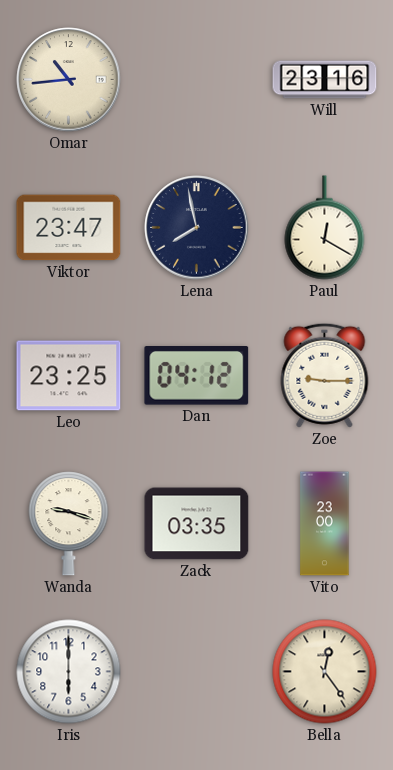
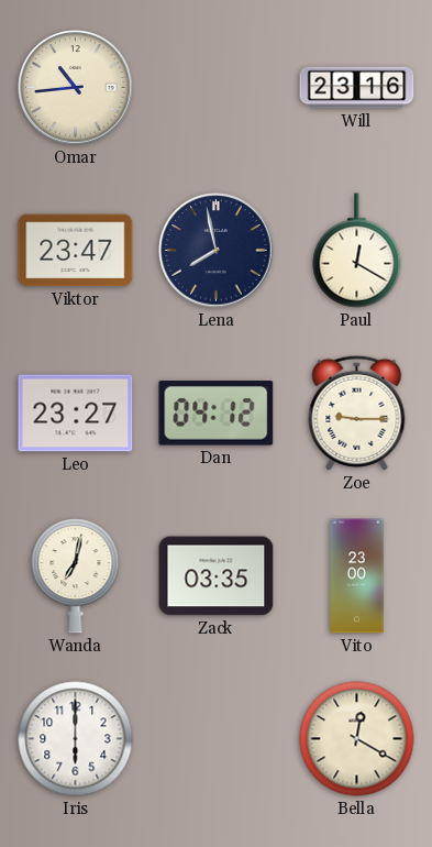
Leo: 23:25 -> 23:27
Wanda: 9:18 -> 7:02
Bella: 12:24 -> 12:20
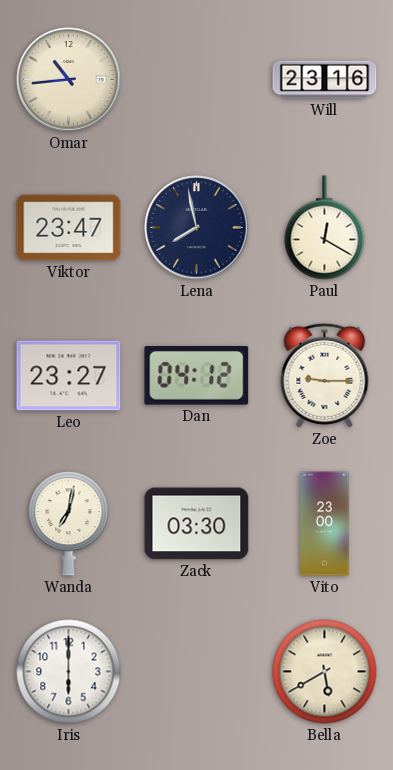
Zack: 03:35 -> 03:30
Bella: 12:20 -> 5:40
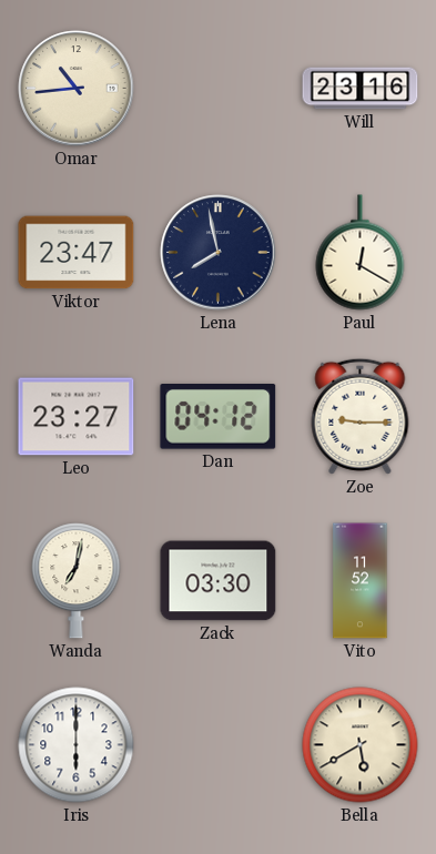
Vito: 23:00 -> 11:52
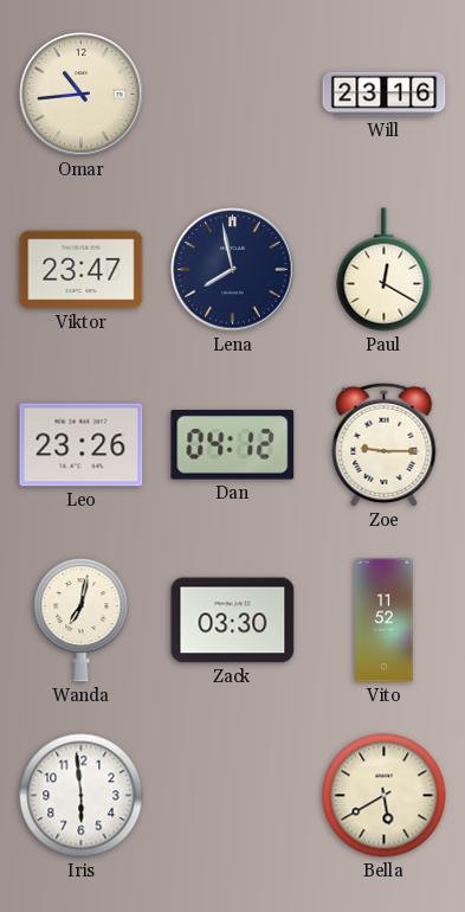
Leo: 23:27 -> 23:26
Iris: 6:00 -> 5:59
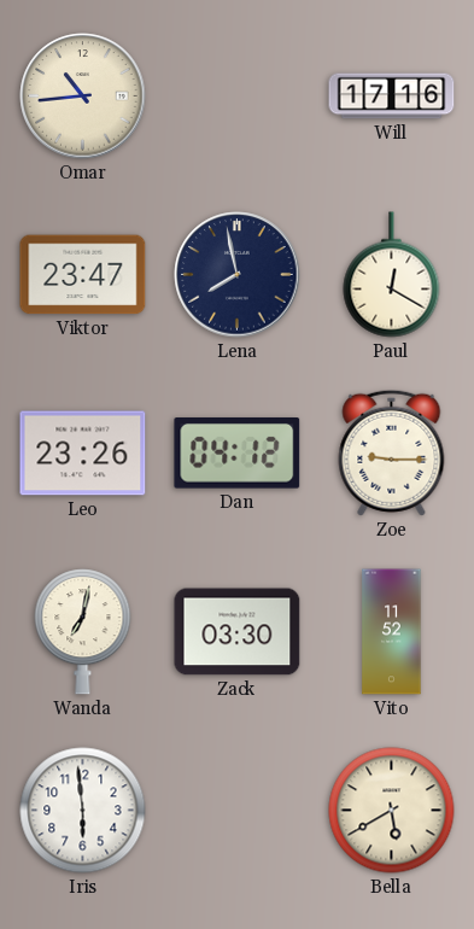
Will: 23:16 -> 17:16
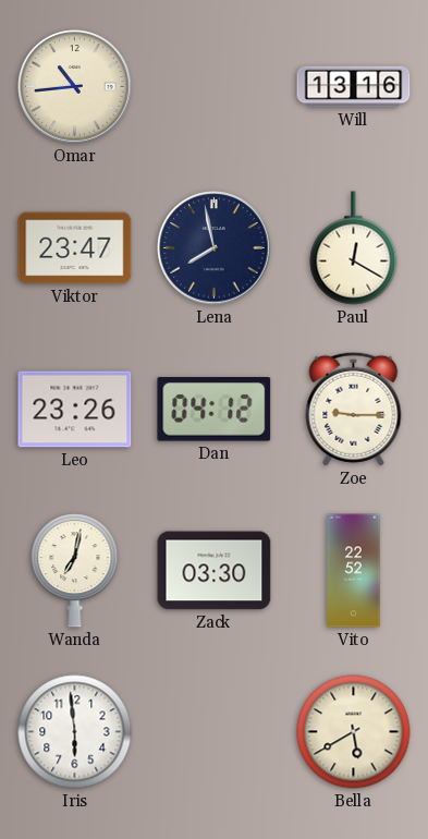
Will: 17:16 -> 13:16
Vito: 11:52 -> 22:52
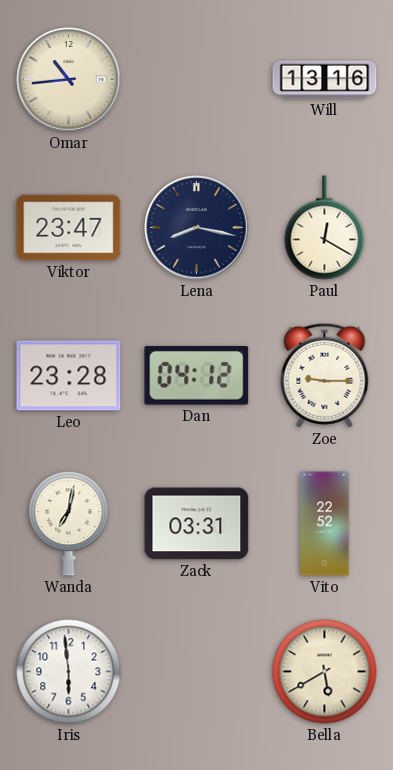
Lena: 7:58 -> 8:17
Leo: 23:26 -> 23:28
Zack: 03:30 -> 03:31
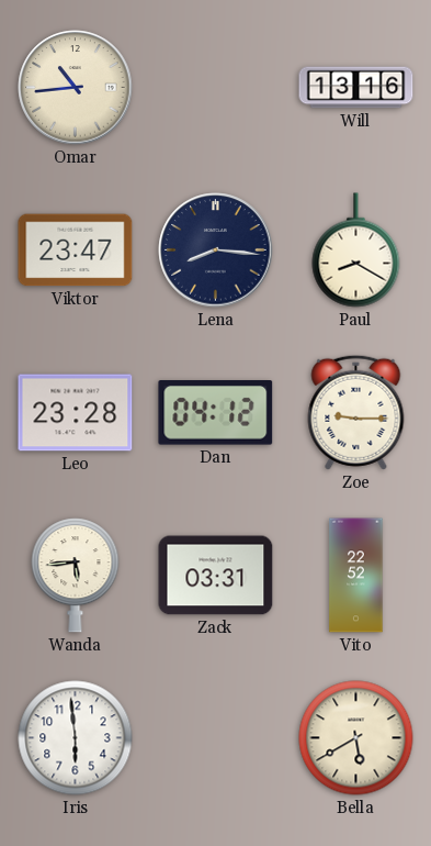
Lena: 8:17 -> 8:16
Paul: 12:20 -> 8:20
Wanda: 7:02 -> 5:44
